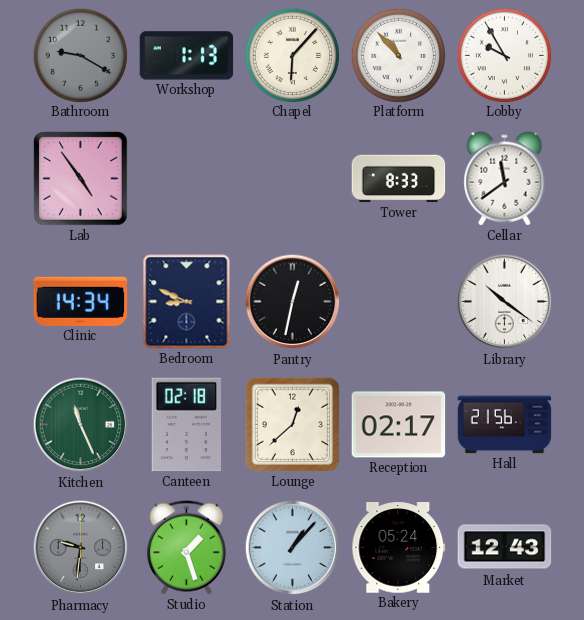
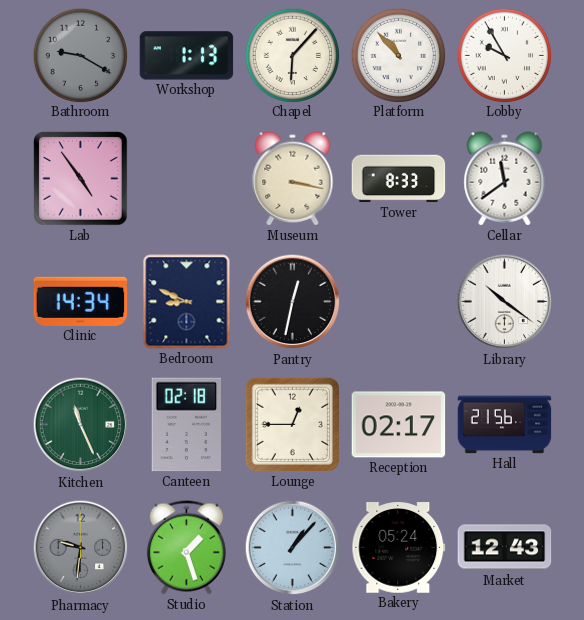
Museum: none -> 3:17
Lounge: 12:38 -> 12:45
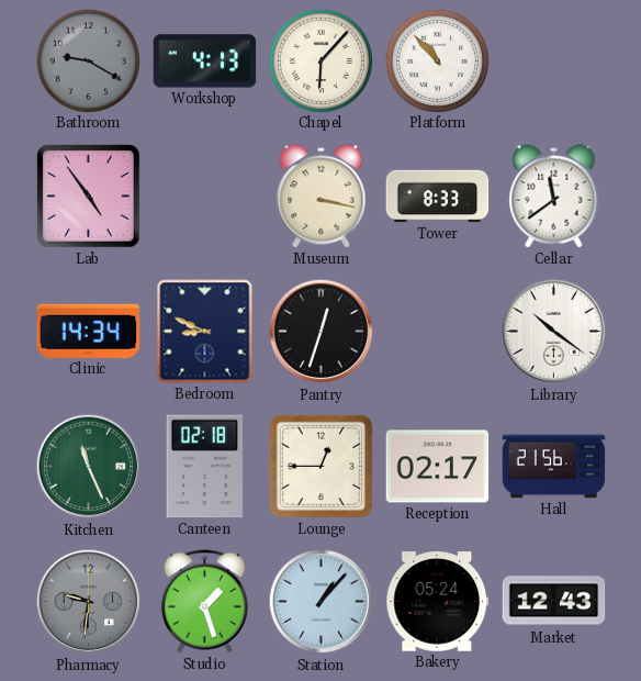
Workshop: 1:13 -> 4:13
Lobby: 9:55 -> none
Pantry: 12:32 -> 12:33
